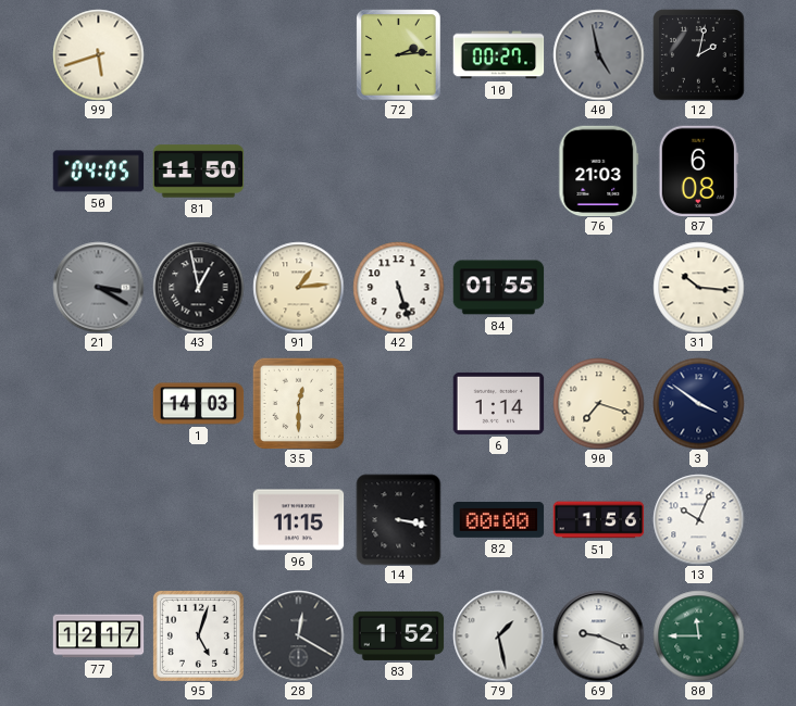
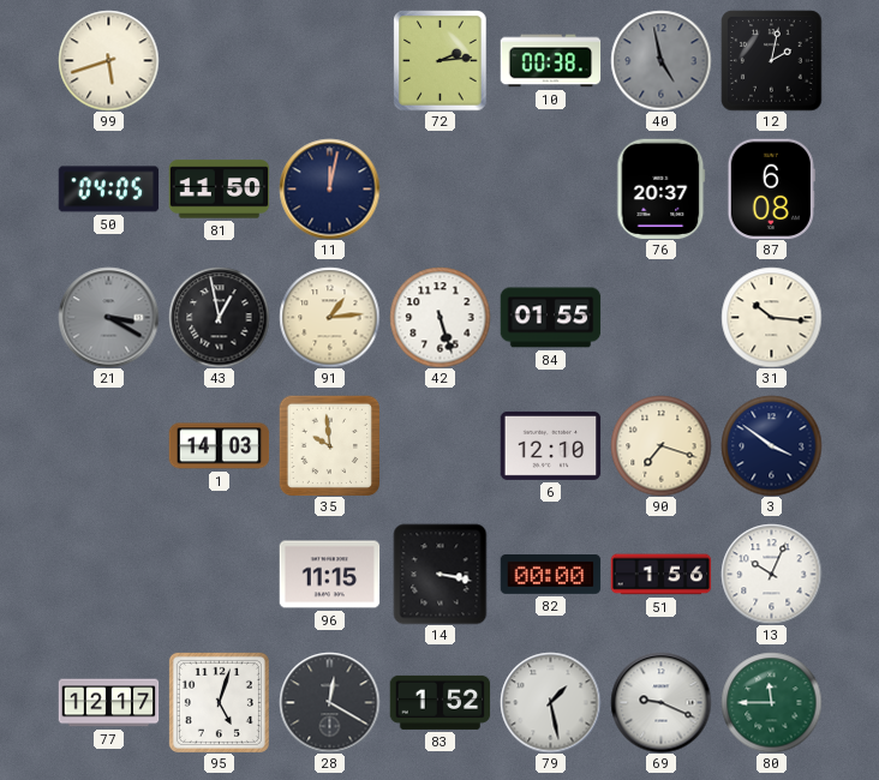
10: 00:27 -> 00:38
11: none -> 12:02
76: 21:03 -> 20:37
35: 12:30 -> 9:59
6: 1:14 -> 12:10
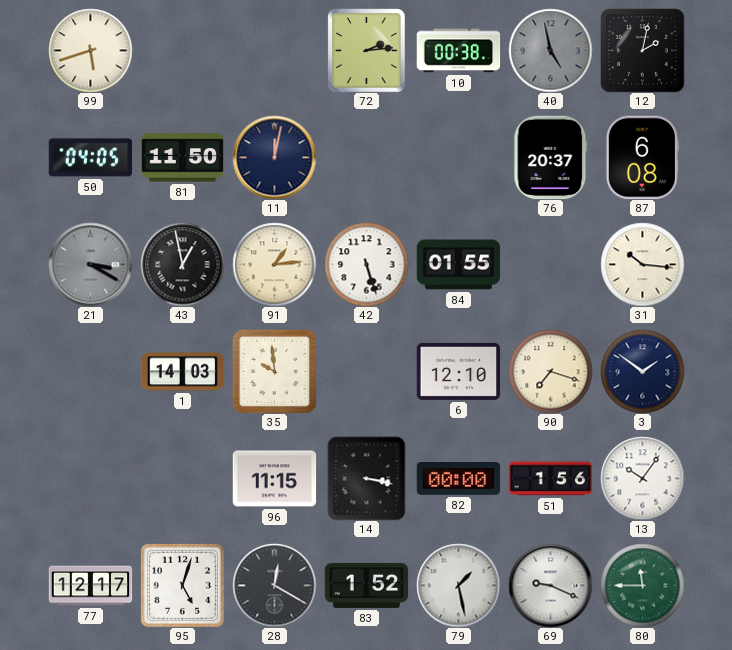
3: 3:51 -> 1:51
13: 10:04 -> 10:06
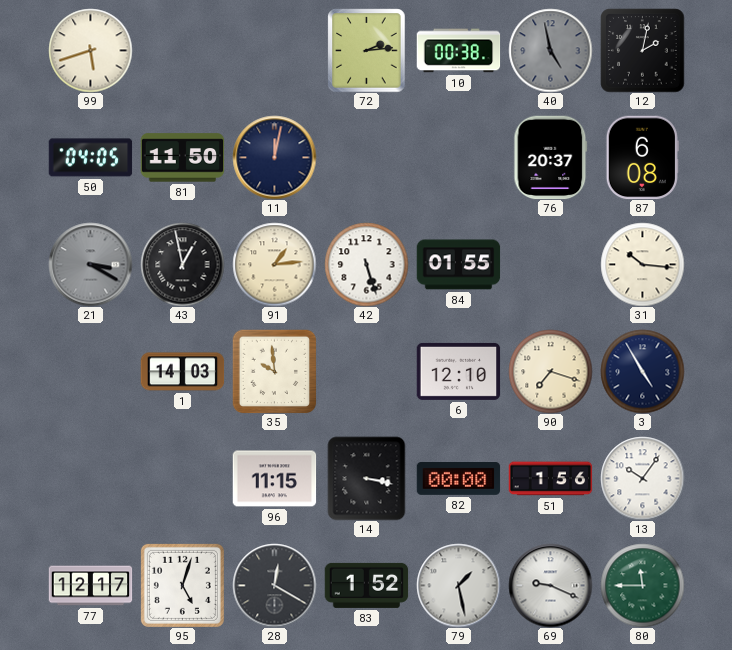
3: 1:51 -> 4:55
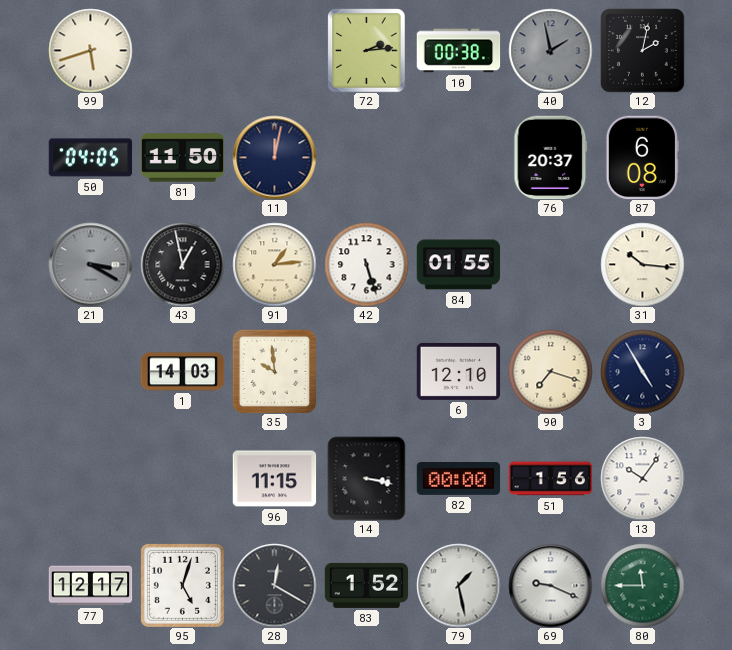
40: 4:58 -> 1:58
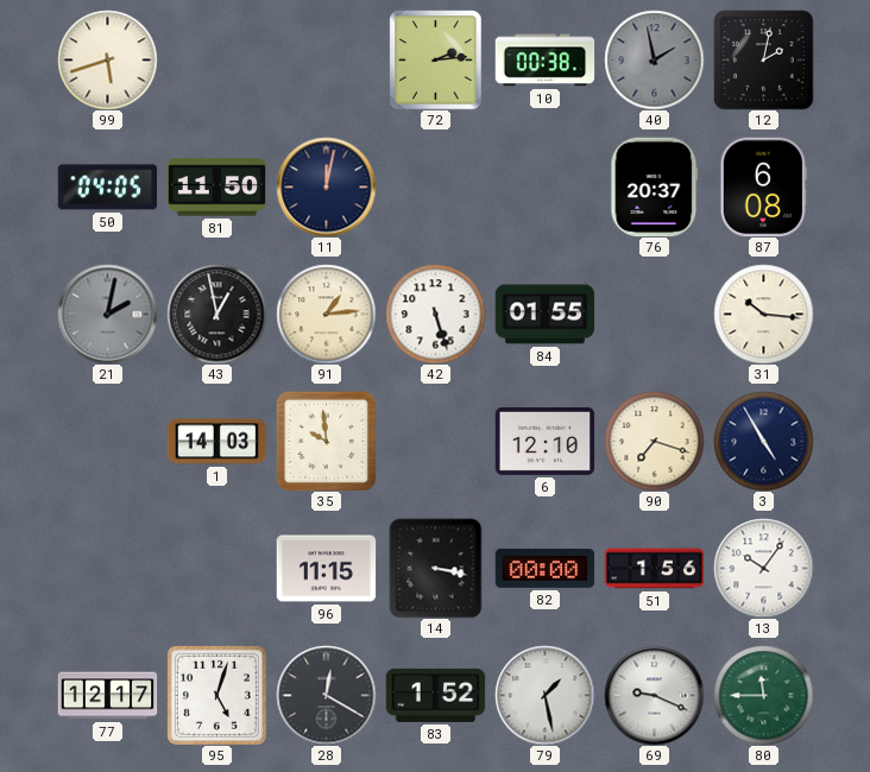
21: 3:20 -> 2:02
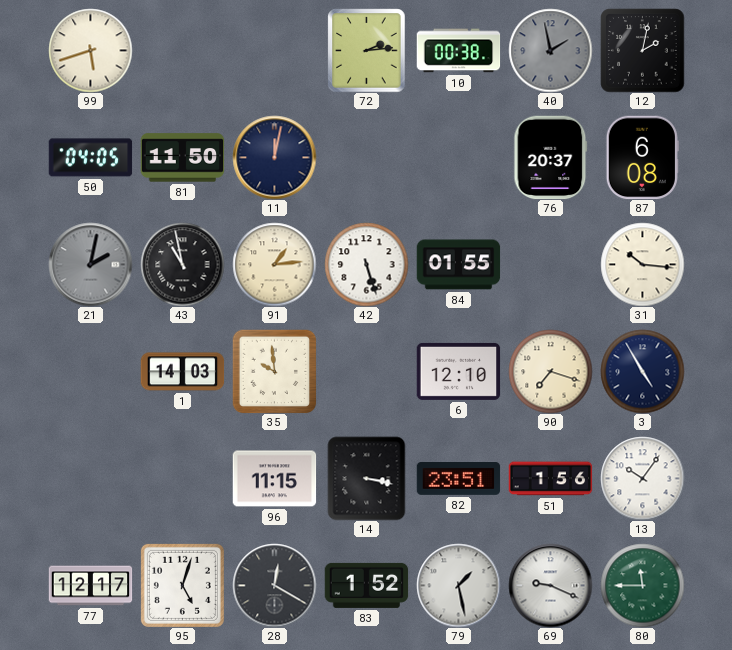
43: 12:58 -> 10:58
82: 00:00 -> 23:51
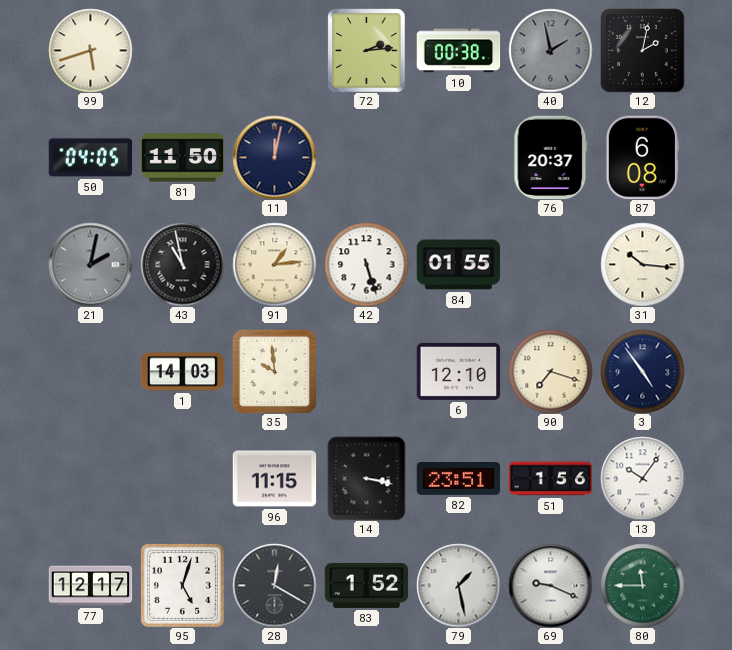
3: 4:55 -> 4:54
